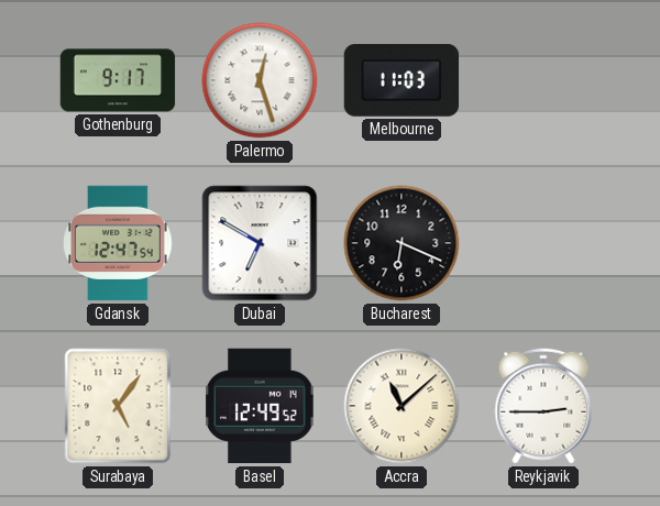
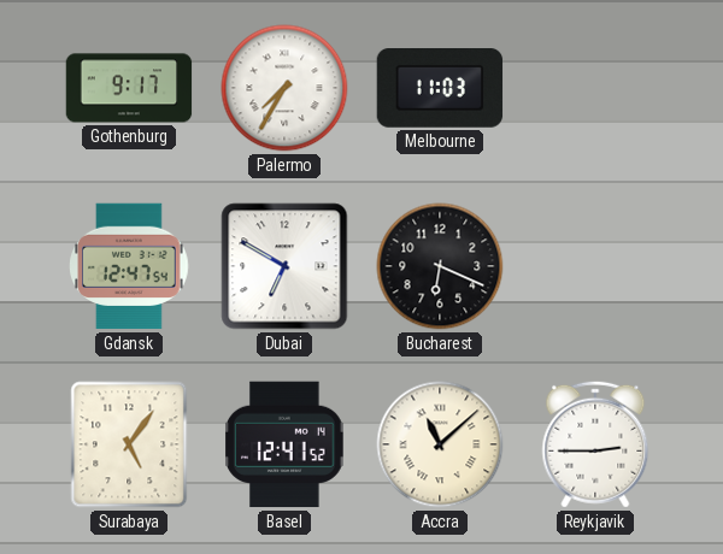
Palermo: 12:27 -> 7:35
Basel: 12:49 -> 12:41
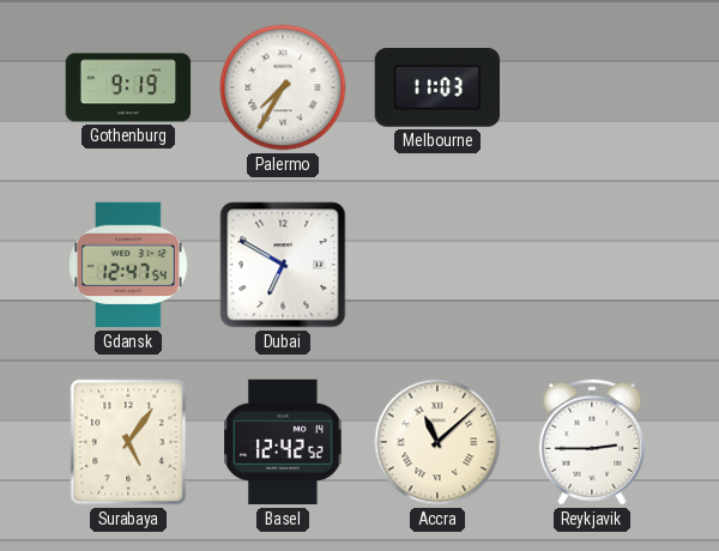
Gothenburg: 9:17 -> 9:19
Bucharest: 6:19 -> none
Basel: 12:41 -> 12:42
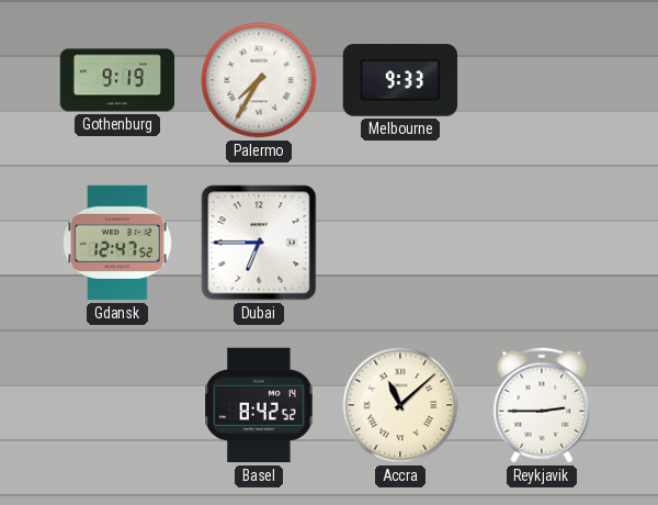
Melbourne: 11:03 -> 9:33
Gdansk: 12:47:54 -> 12:47:52
Dubai: 6:50 -> 6:45
Surabaya: 5:06 -> none
Basel: 12:42 -> 8:42
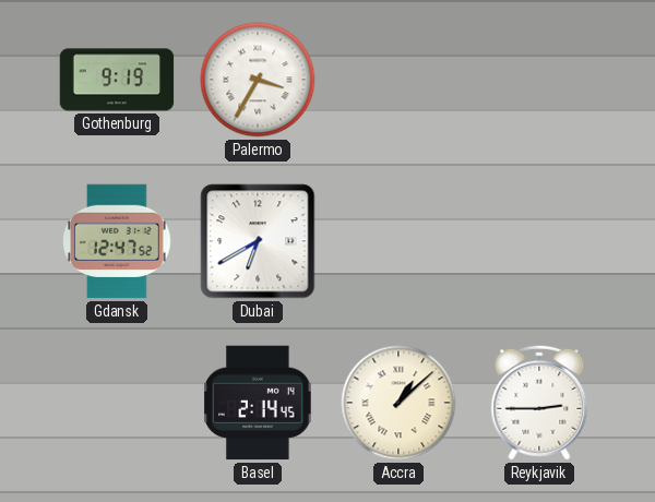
Palermo: 7:35 -> 3:35
Melbourne: 9:33 -> none
Dubai: 6:45 -> 6:40
Basel: 8:42 -> 2:14
Accra: 11:08 -> 1:08
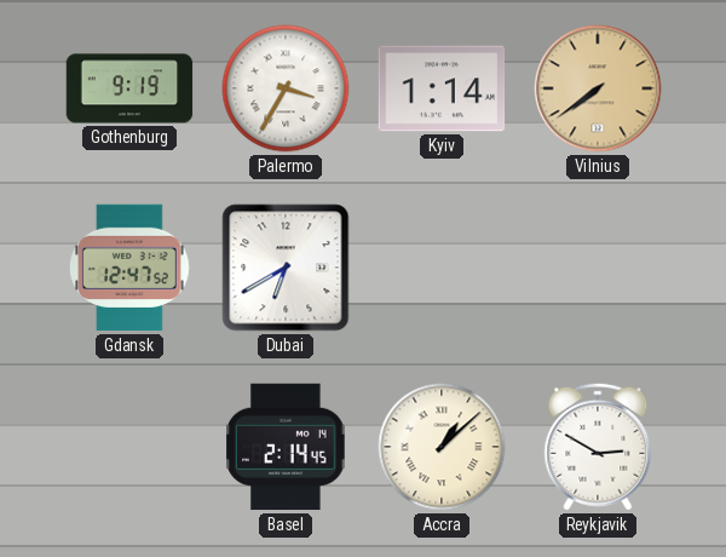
Kyiv: none -> 1:14
Vilnius: none -> 7:39
Reykjavik: 2:45 -> 2:50
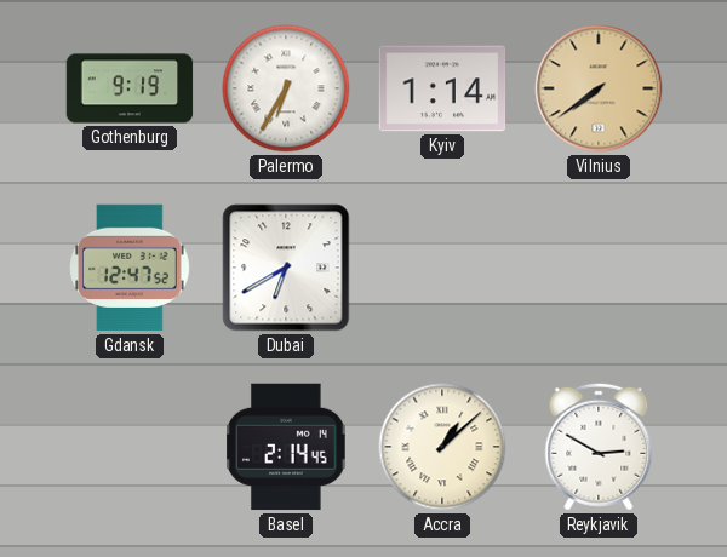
Palermo: 3:35 -> 6:35
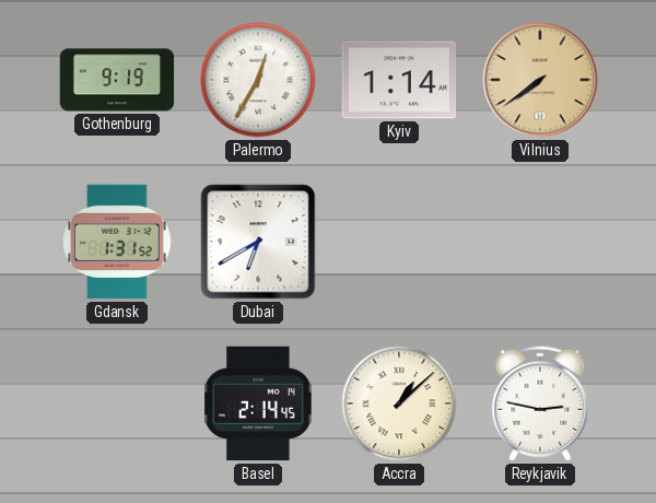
Palermo: 6:35 -> 12:35
Gdansk: 12:47 -> 1:31
Reykjavik: 2:50 -> 2:47
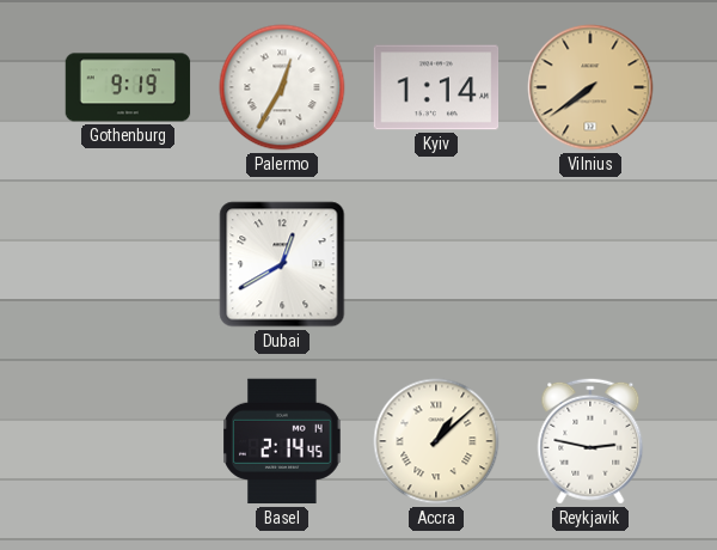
Gdansk: 1:31 -> none
Dubai: 6:40 -> 12:40
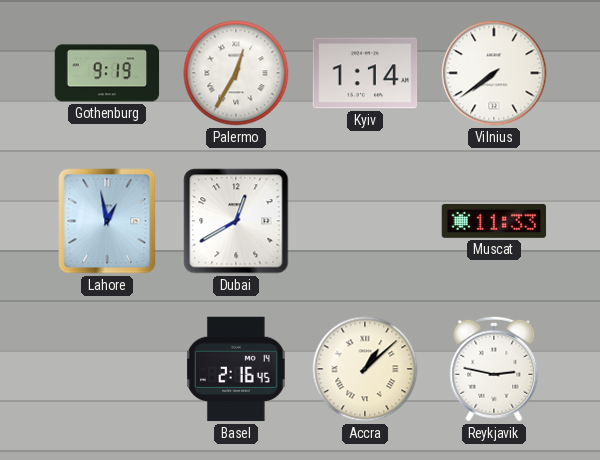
Vilnius dial: champagne -> white
Lahore: none -> 12:58
Muscat: none -> 11:33
Basel: 2:14 -> 2:16
